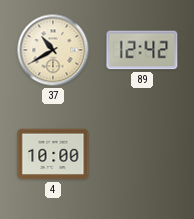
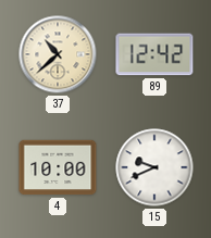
37: 10:40 -> 10:38
15: none -> 9:41
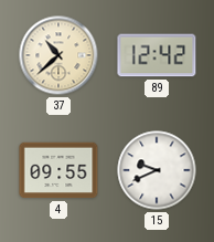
4: 10:00 -> 09:55
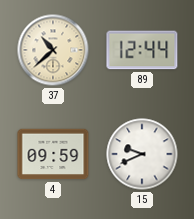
89: 12:42 -> 12:44
4: 09:55 -> 09:59
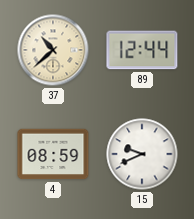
4: 09:59 -> 08:59
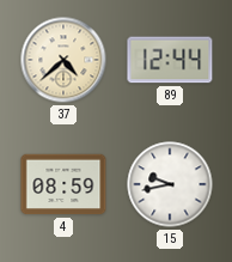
37: 10:38 -> 4:38
15: 9:41 -> 9:43
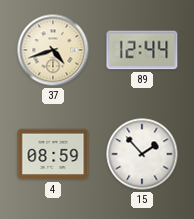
37: 4:38 -> 4:42
15: 9:43 -> 1:53
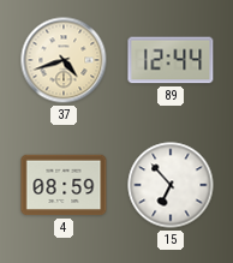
15: 1:53 -> 6:53
